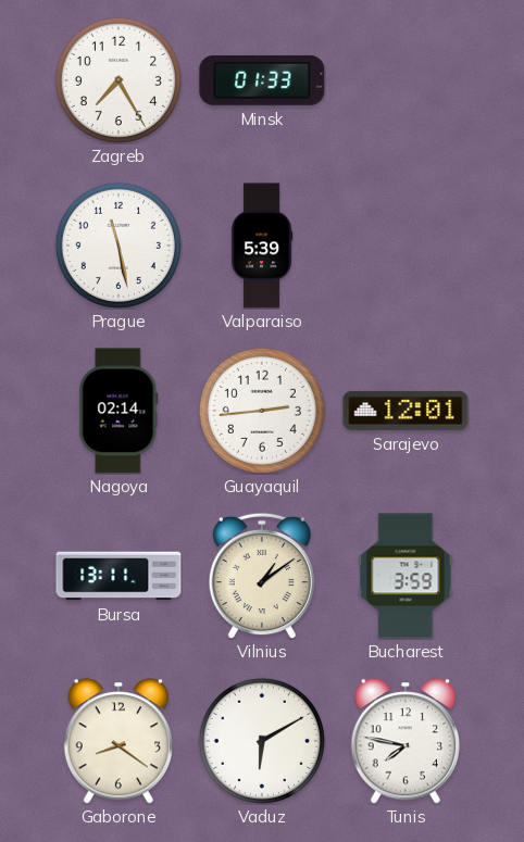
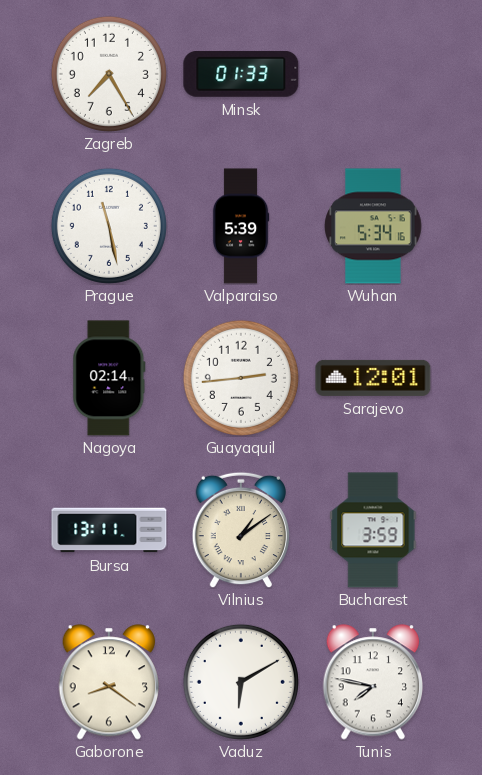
Wuhan: none -> 5:34
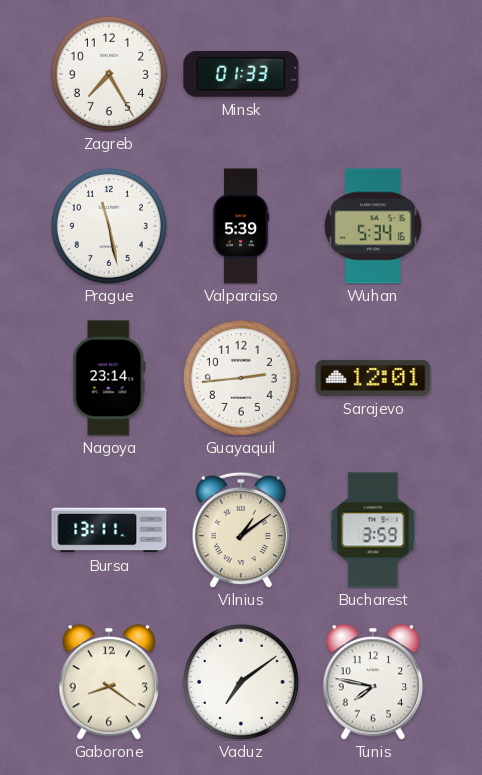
Nagoya: 02:14 -> 23:14
Vaduz: 6:10 -> 7:09
